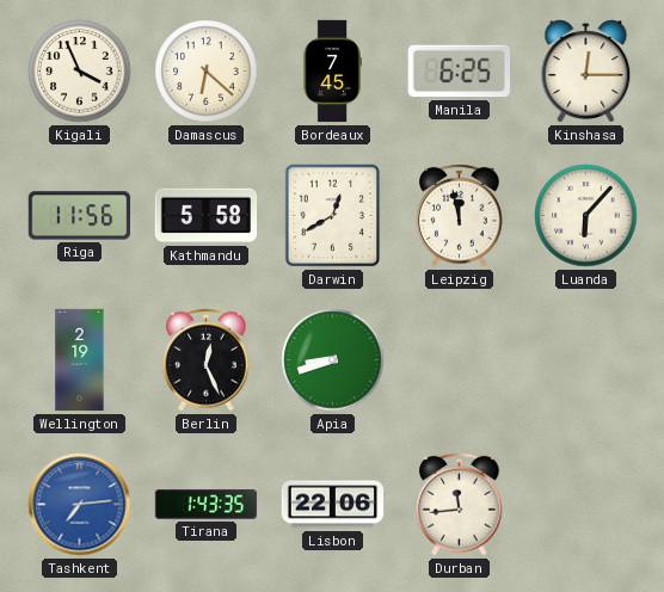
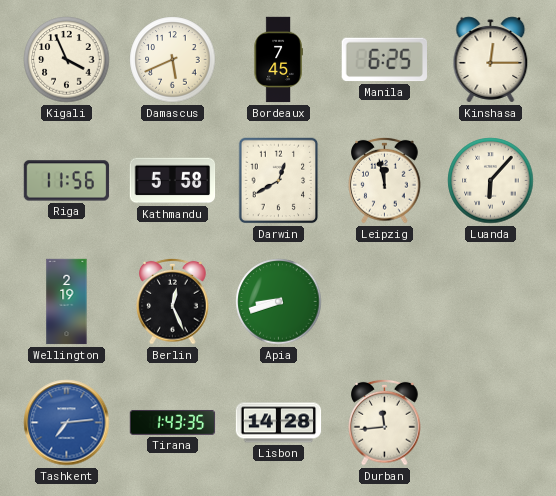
Damascus: 6:22 -> 5:41
Lisbon: 22:06 -> 14:28
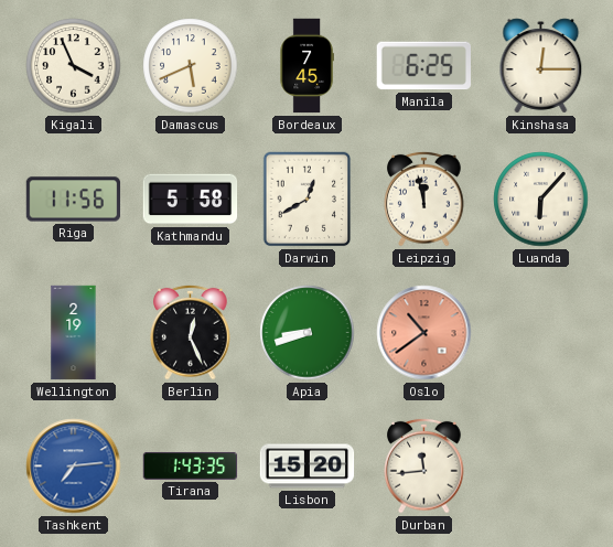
Oslo: none -> 10:39
Lisbon: 14:28 -> 15:20
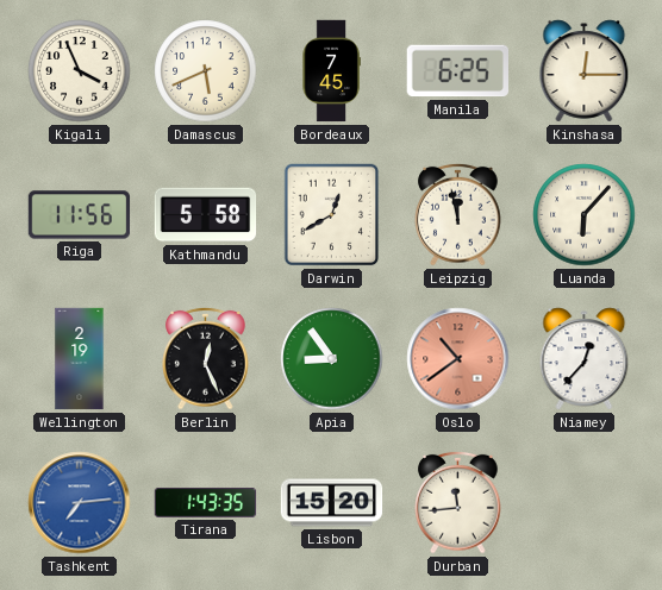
Apia: 8:42 -> 8:54
Niamey: none -> 12:37
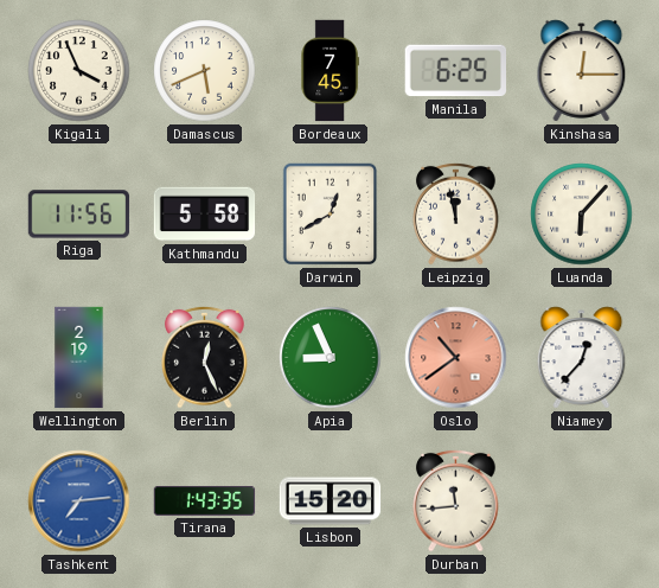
Apia: 8:54 -> 8:56
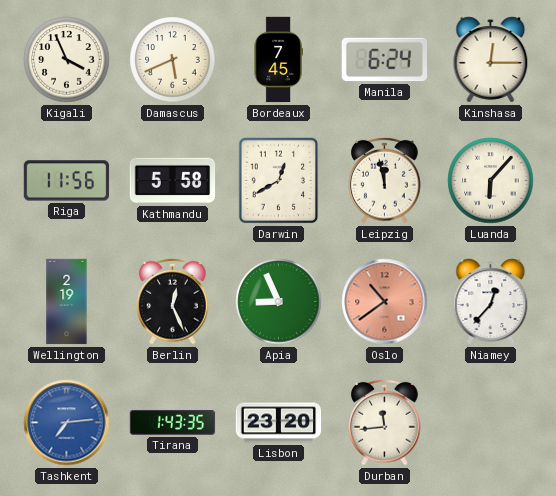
Manila: 6:25 -> 6:24
Lisbon: 15:20 -> 23:20
